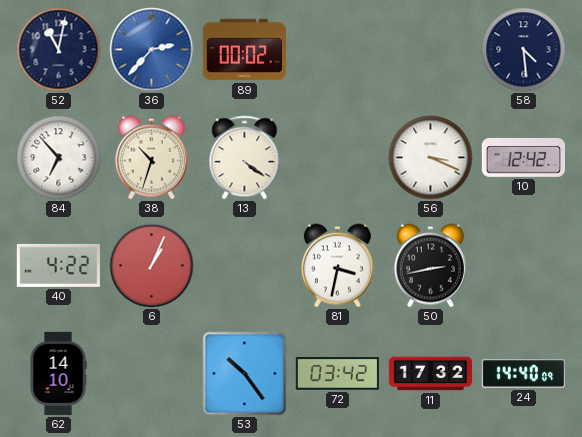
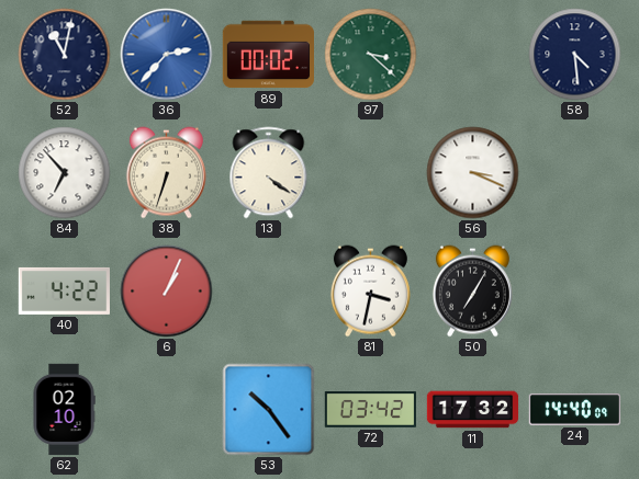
97: none -> 3:22
38: 10:33 -> 6:33
10: 12:42 -> none
50: 2:43 -> 7:05
62: 14:10 -> 02:10
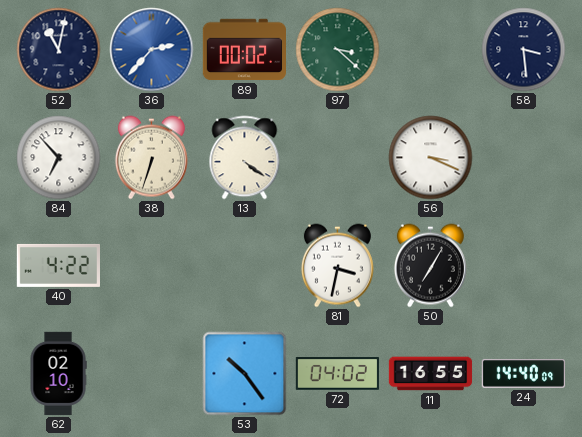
58: 4:29 -> 3:29
6: 1:04 -> none
72: 03:42 -> 04:02
11: 17:32 -> 16:55
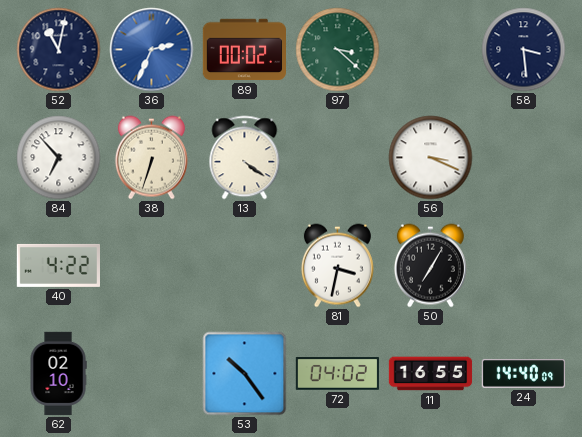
36: 2:37 -> 2:34
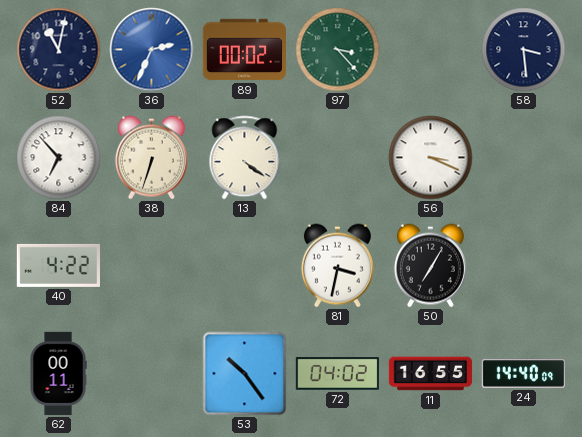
97: 3:22 -> 3:23
62: 02:10 -> 00:11
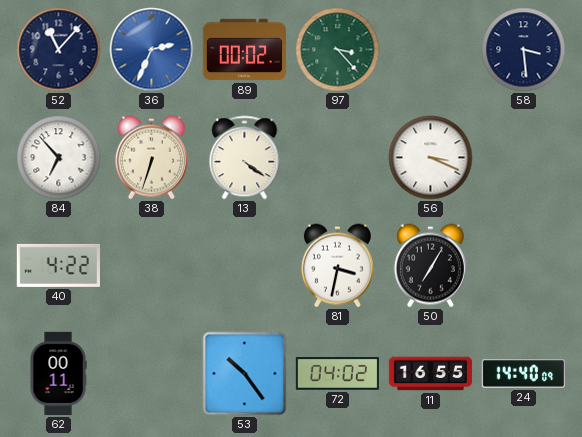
52: 11:02 -> 11:07
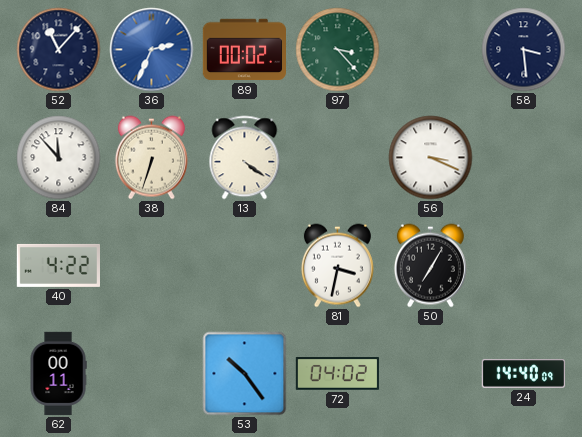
84: 6:53 -> 11:53
11: 16:55 -> none
